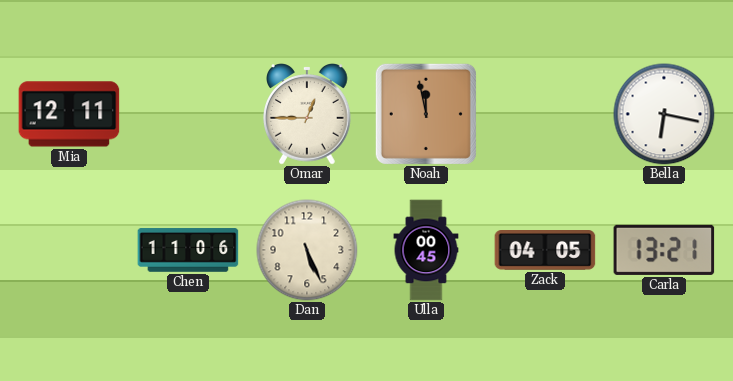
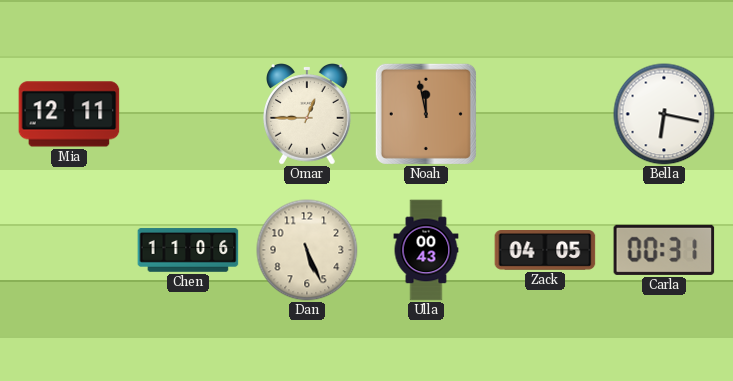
Ulla: 00:45 -> 00:43
Carla: 13:21 -> 00:31
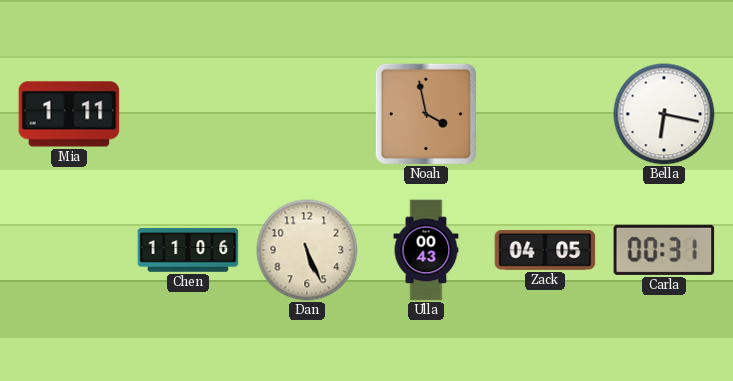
Mia: 12:11 -> 1:11
Omar: 12:45 -> none
Noah: 11:58 -> 3:58
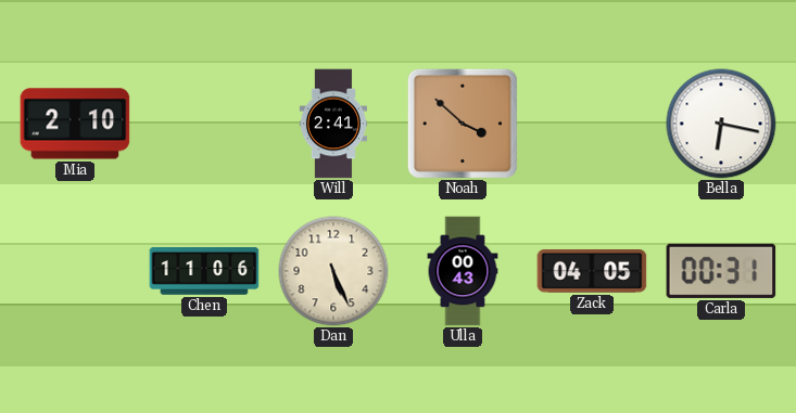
Mia: 1:11 -> 2:10
Will: none -> 2:41
Noah: 3:58 -> 3:52
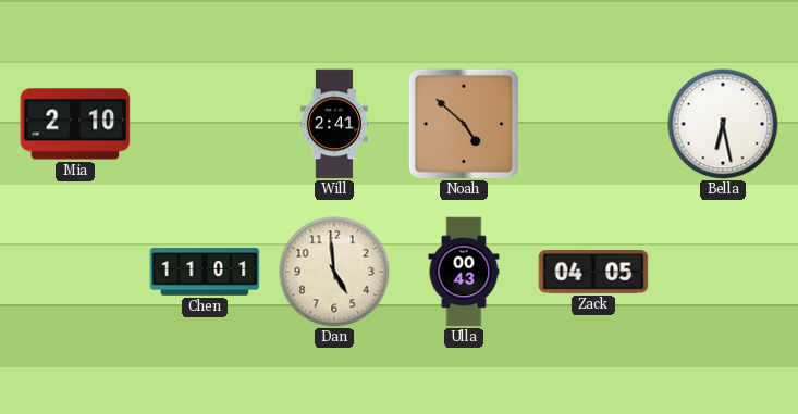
Noah: 3:52 -> 4:52
Bella: 6:17 -> 6:28
Chen: 11:06 -> 11:01
Dan: 5:26 -> 4:59
Carla: 00:31 -> none
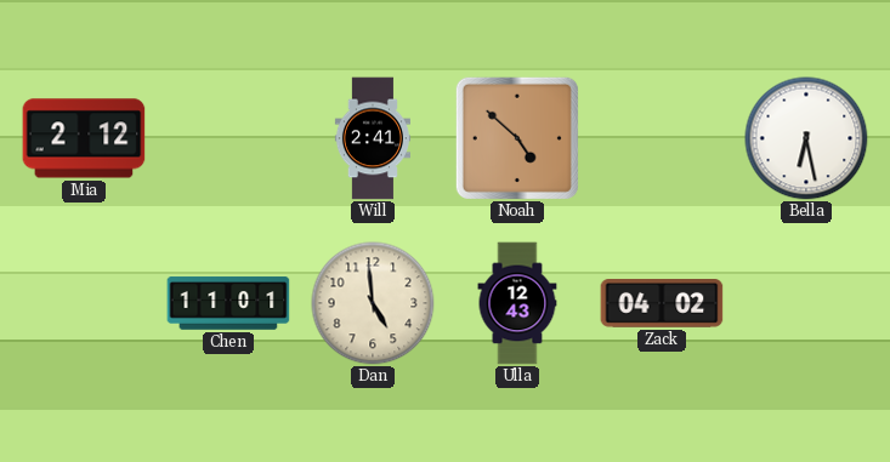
Mia: 2:10 -> 2:12
Ulla: 00:43 -> 12:43
Zack: 04:05 -> 04:02
